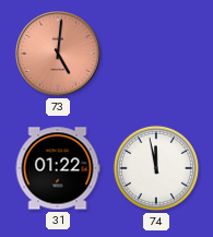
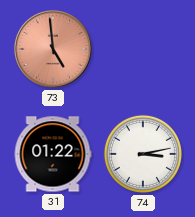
73: 5:01 -> 4:59
74: 11:58 -> 3:13
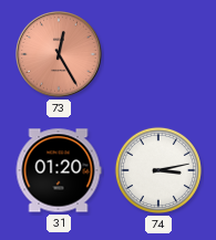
73: 4:59 -> 12:25
31: 01:22 -> 01:20
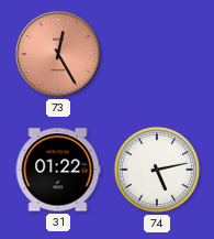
31: 01:20 -> 01:22
74: 3:13 -> 5:13
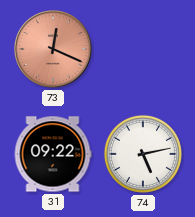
73: 12:25 -> 12:19
31: 01:22 -> 09:22
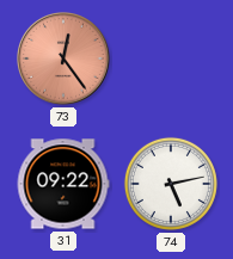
73: 12:19 -> 12:24
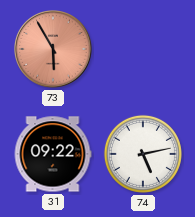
73: 12:24 -> 5:55
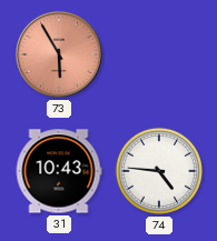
31: 09:22 -> 10:43
74: 5:13 -> 4:46
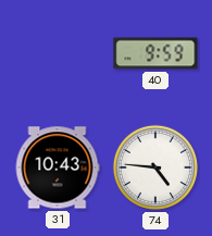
73: 5:55 -> none
40: none -> 9:59
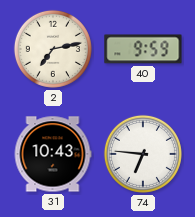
2: none -> 7:13
74: 4:46 -> 6:46
